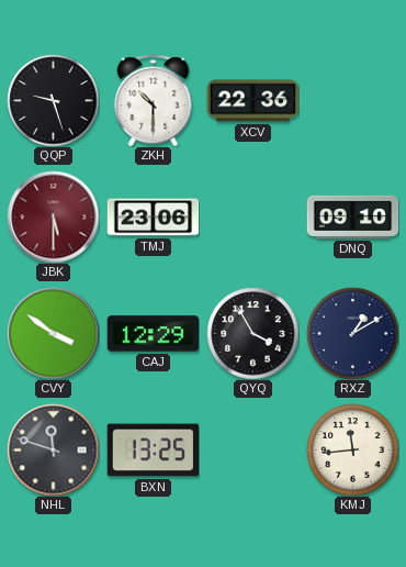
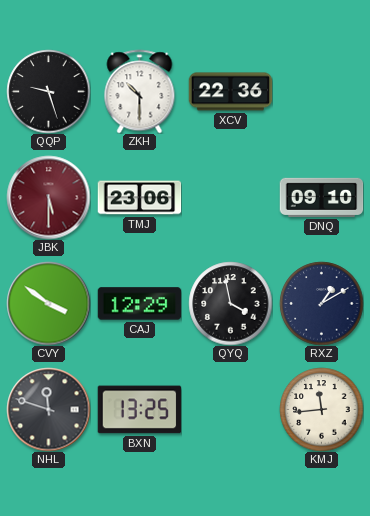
QYQ: 3:55 -> 3:58
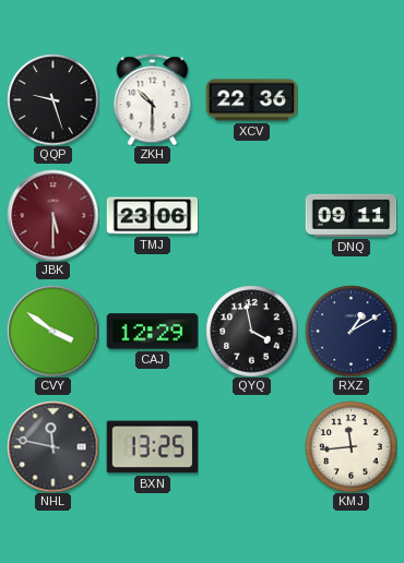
DNQ: 09:10 -> 09:11
NHL: 11:48 -> 11:47
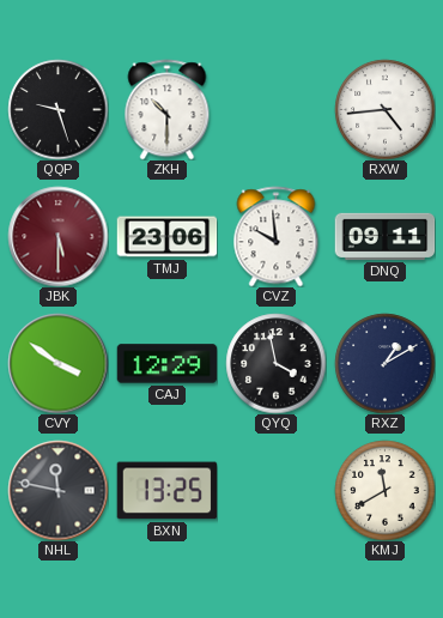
XCV: 22:36 -> none
RXW: none -> 4:44
CVZ: none -> 9:59
KMJ: 11:44 -> 11:40
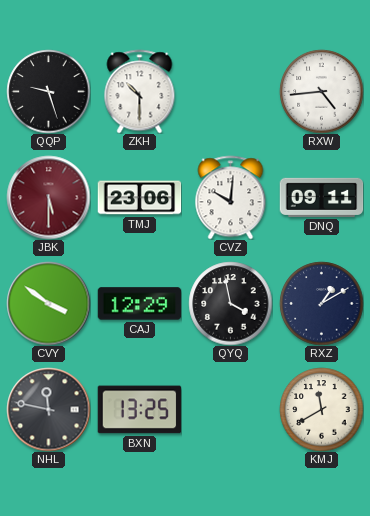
CVZ: 9:59 -> 10:01
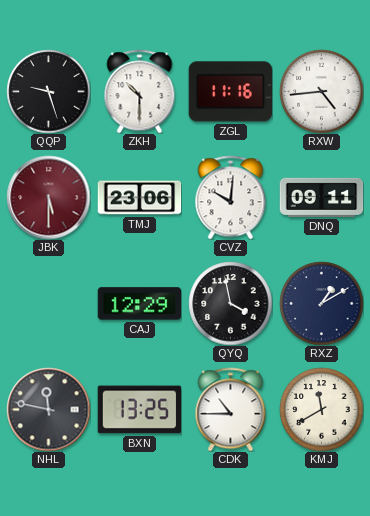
ZGL: none -> 11:16
CVY: 3:51 -> none
CDK: none -> 10:45
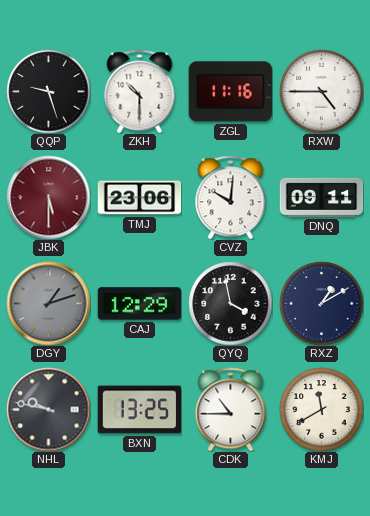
RXW: 4:44 -> 4:45
DGY: none -> 1:12
NHL: 11:47 -> 9:47
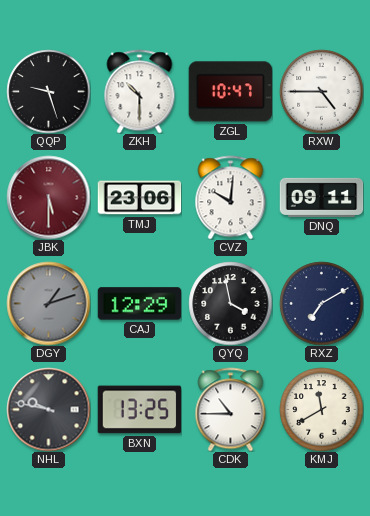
ZGL: 11:16 -> 10:47
RXZ: 1:10 -> 7:10
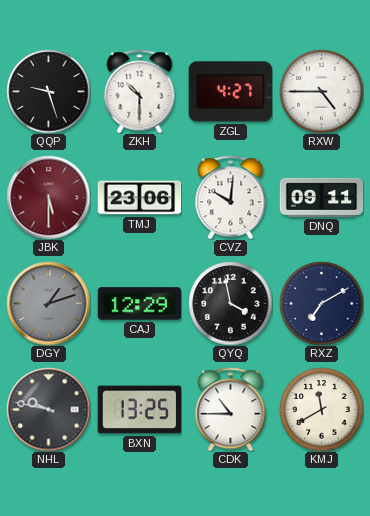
ZGL: 10:47 -> 4:27
